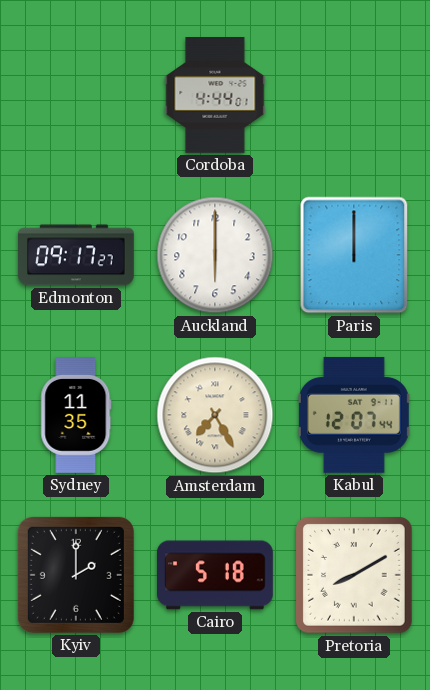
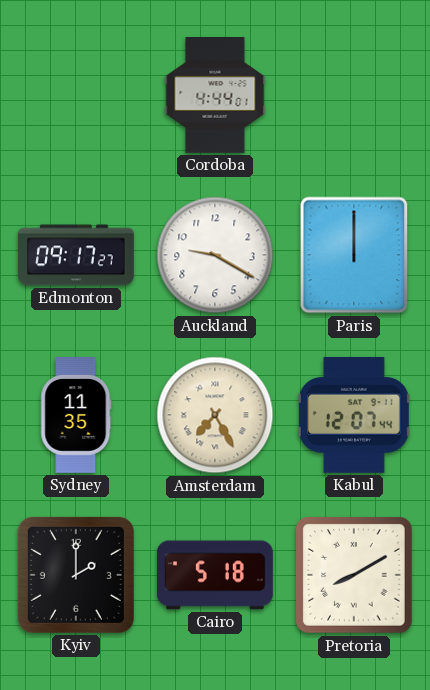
Auckland: 6:00 -> 9:20
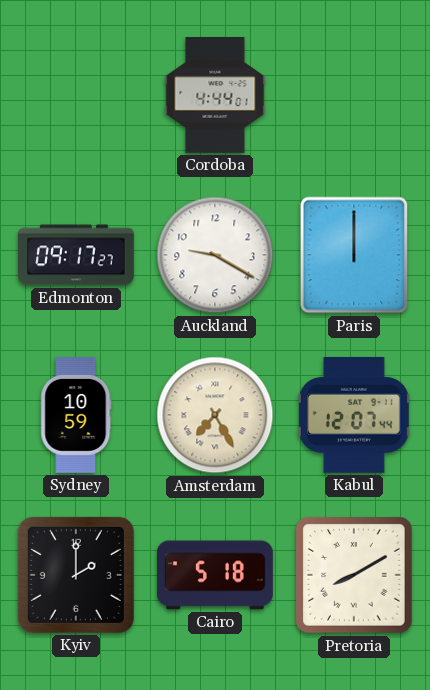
Sydney: 11:35 -> 10:59
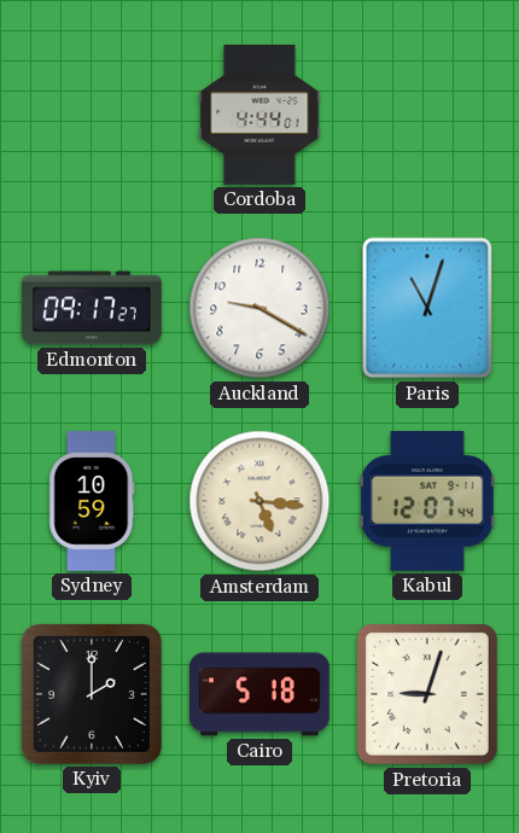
Paris: 12:00 -> 11:03
Amsterdam: 7:25 -> 5:16
Pretoria: 8:10 -> 9:03
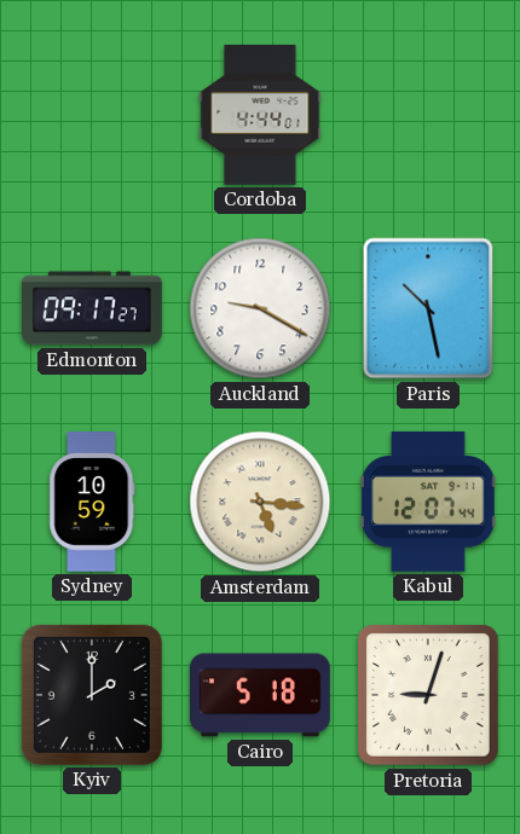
Paris: 11:03 -> 10:28
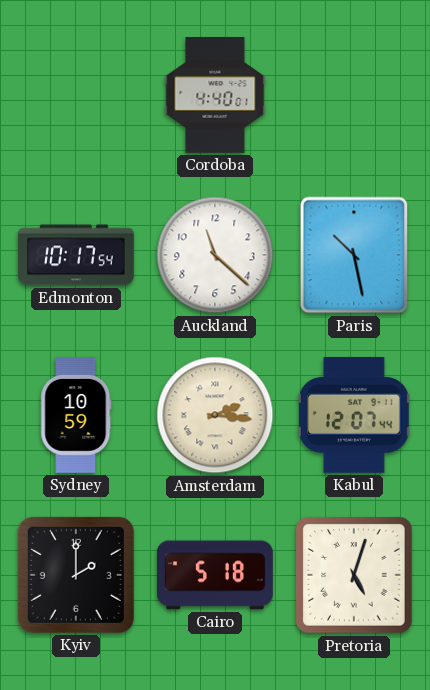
Cordoba: 4:44 -> 4:40
Edmonton: 09:17 -> 10:17
Auckland: 9:20 -> 11:22
Amsterdam: 5:16 -> 2:16
Pretoria: 9:03 -> 5:03
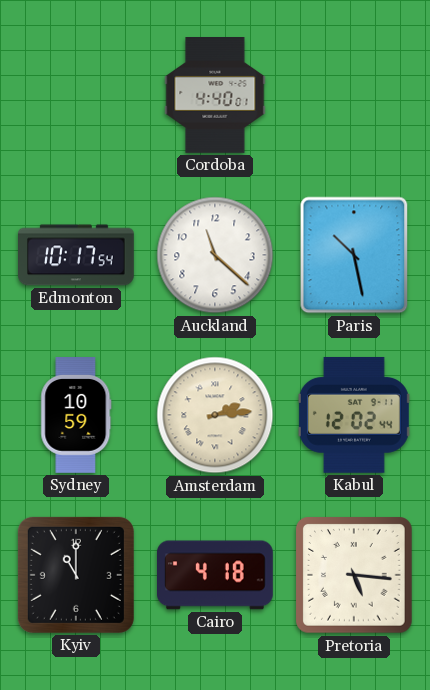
Amsterdam: 2:16 -> 2:14
Kabul: 12:07 -> 12:02
Kyiv: 2:00 -> 11:00
Cairo: 5:18 -> 4:18
Pretoria: 5:03 -> 5:16
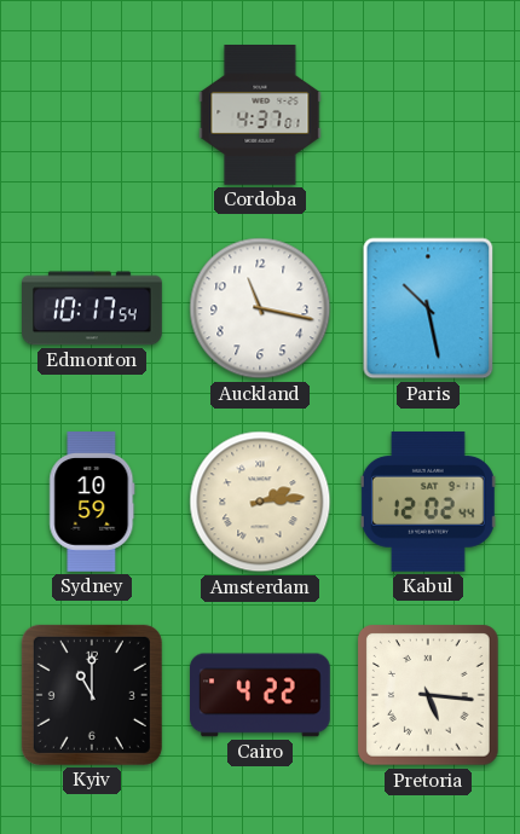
Cordoba: 4:40 -> 4:37
Auckland: 11:22 -> 11:17
Cairo: 4:18 -> 4:22
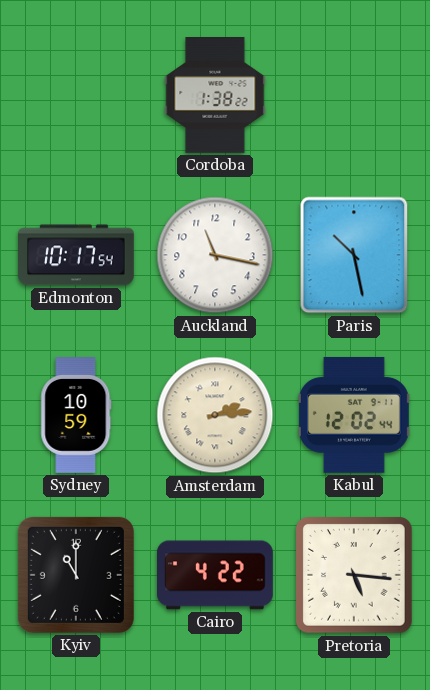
Cordoba: 4:37 -> 1:38
